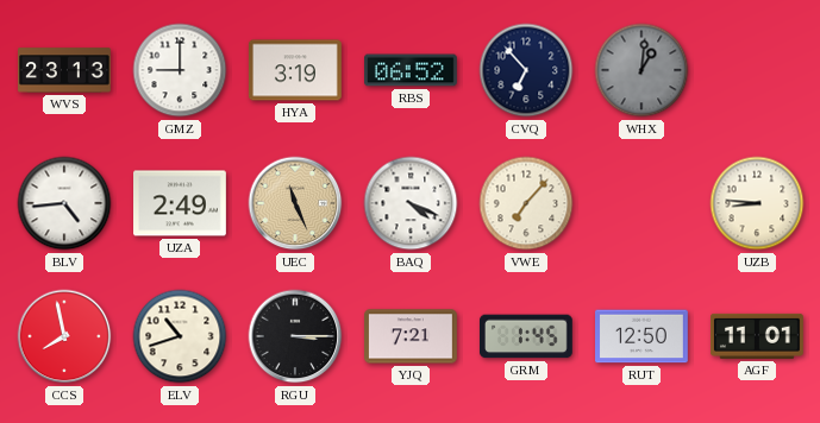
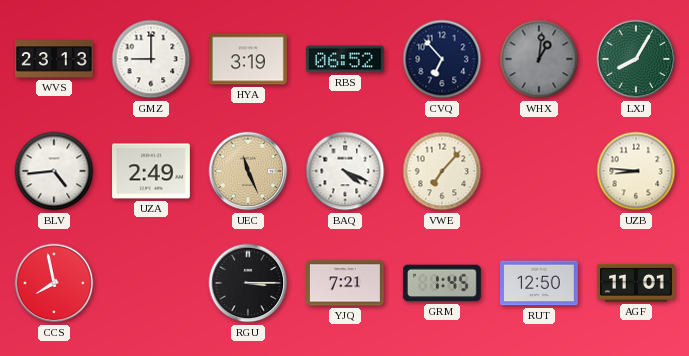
LXJ: none -> 8:05
ELV: 10:42 -> none
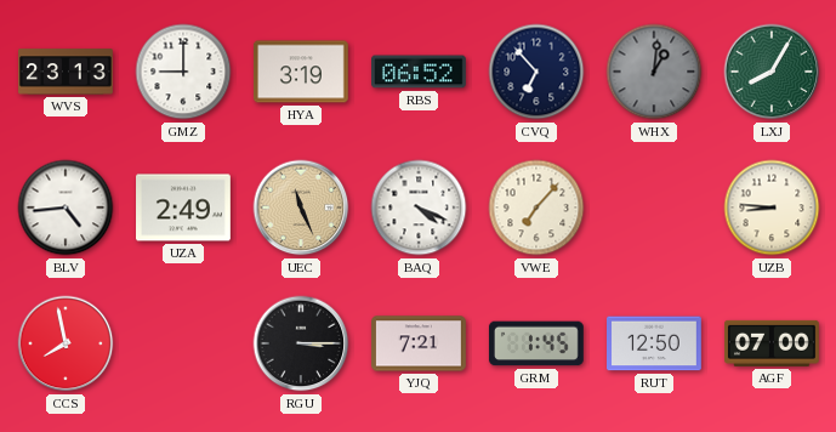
AGF: 11:01 -> 07:00
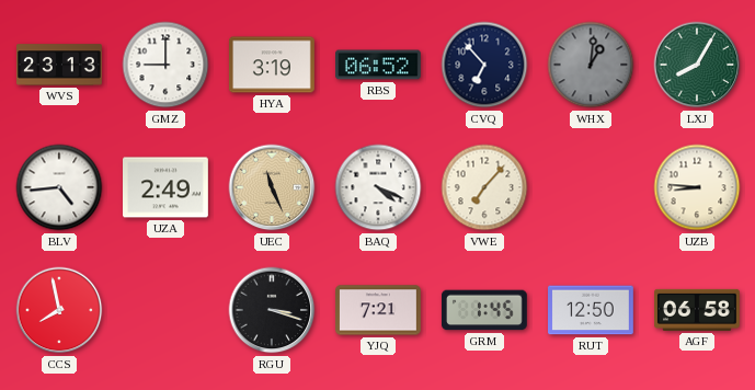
RGU: 3:15 -> 3:18
AGF: 07:00 -> 06:58
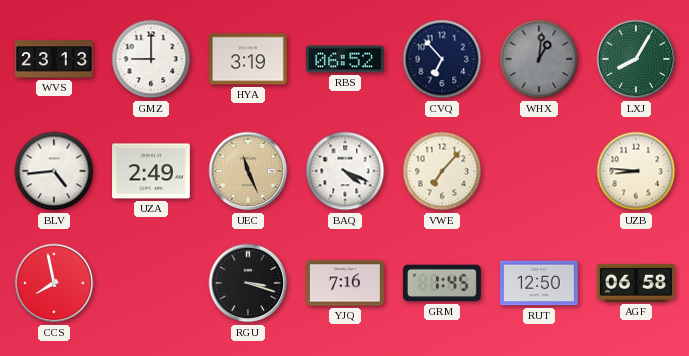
YJQ: 7:21 -> 7:16
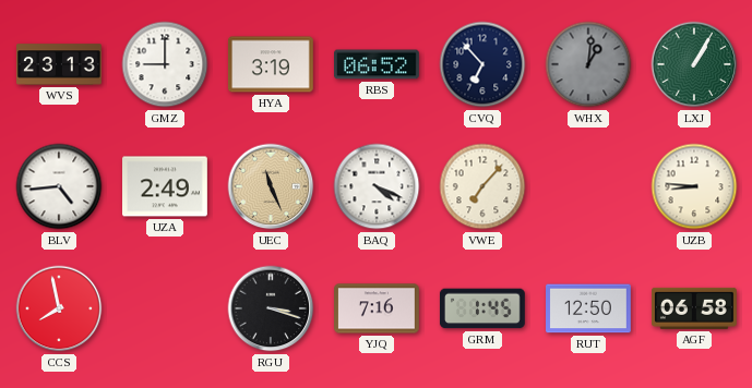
LXJ: 8:05 -> 1:05
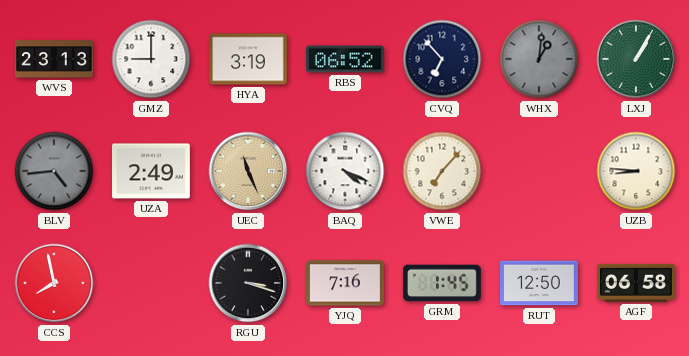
BLV dial: white -> grey
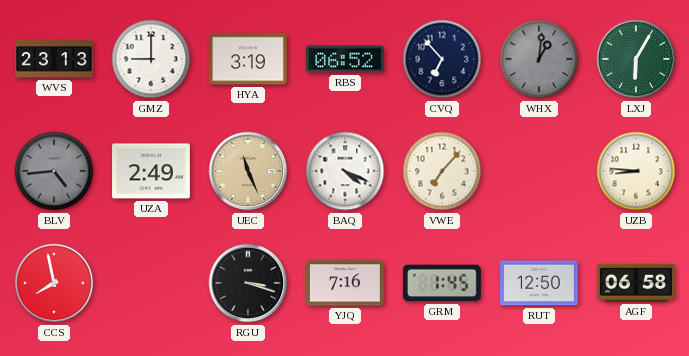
LXJ: 1:05 -> 6:05
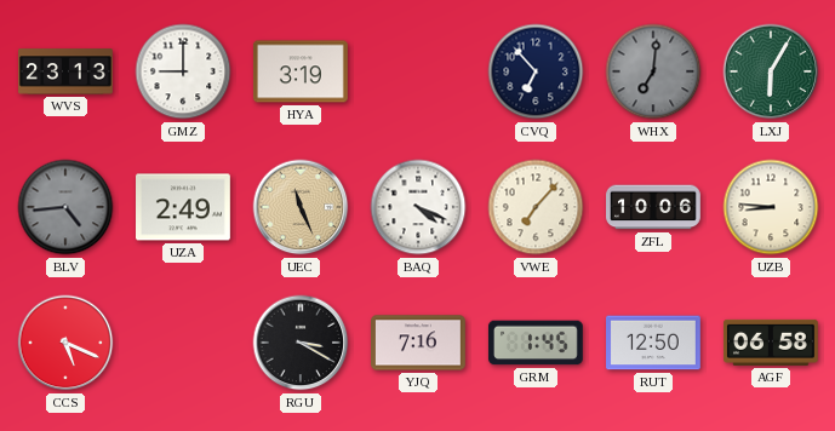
RBS: 06:52 -> none
WHX: 1:01 -> 7:01
ZFL: none -> 10:06
CCS: 7:58 -> 5:19
RGU: 3:18 -> 3:20
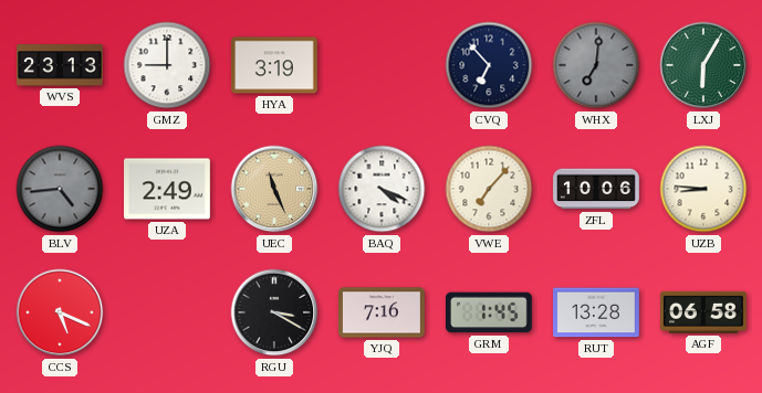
RUT: 12:50 -> 13:28
